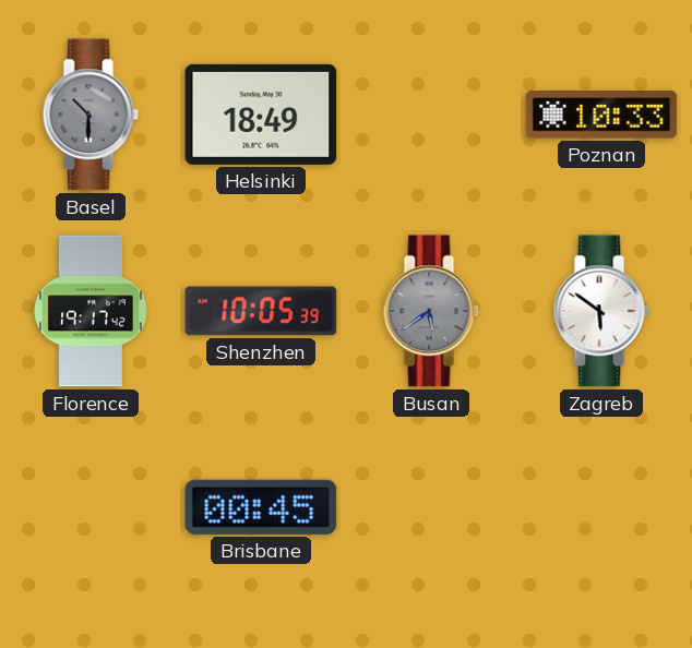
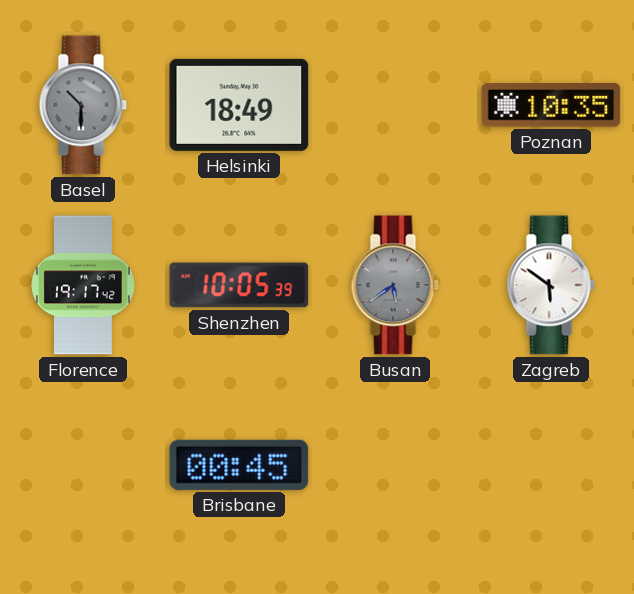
Poznan: 10:33 -> 10:35
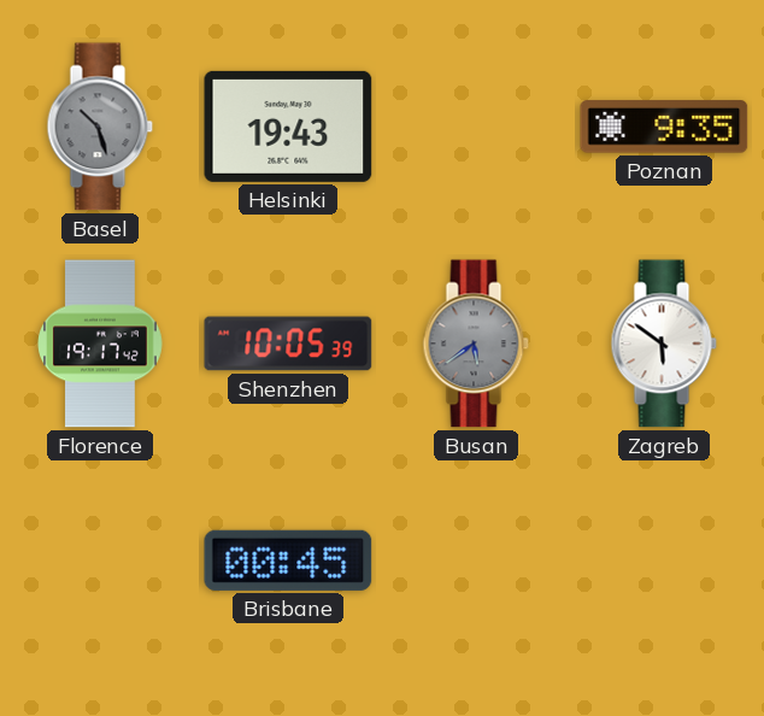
Basel: 10:30 -> 10:27
Helsinki: 18:49 -> 19:43
Poznan: 10:35 -> 9:35
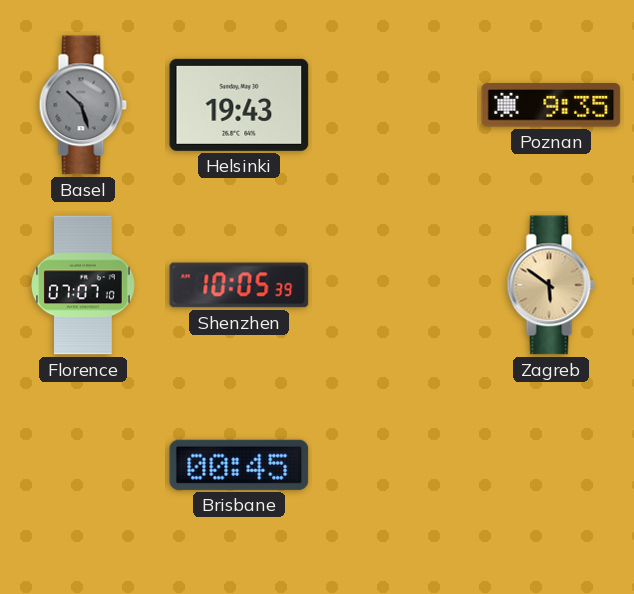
Florence: 19:17 -> 07:07
Busan: 5:39 -> none
Zagreb dial: white -> champagne
